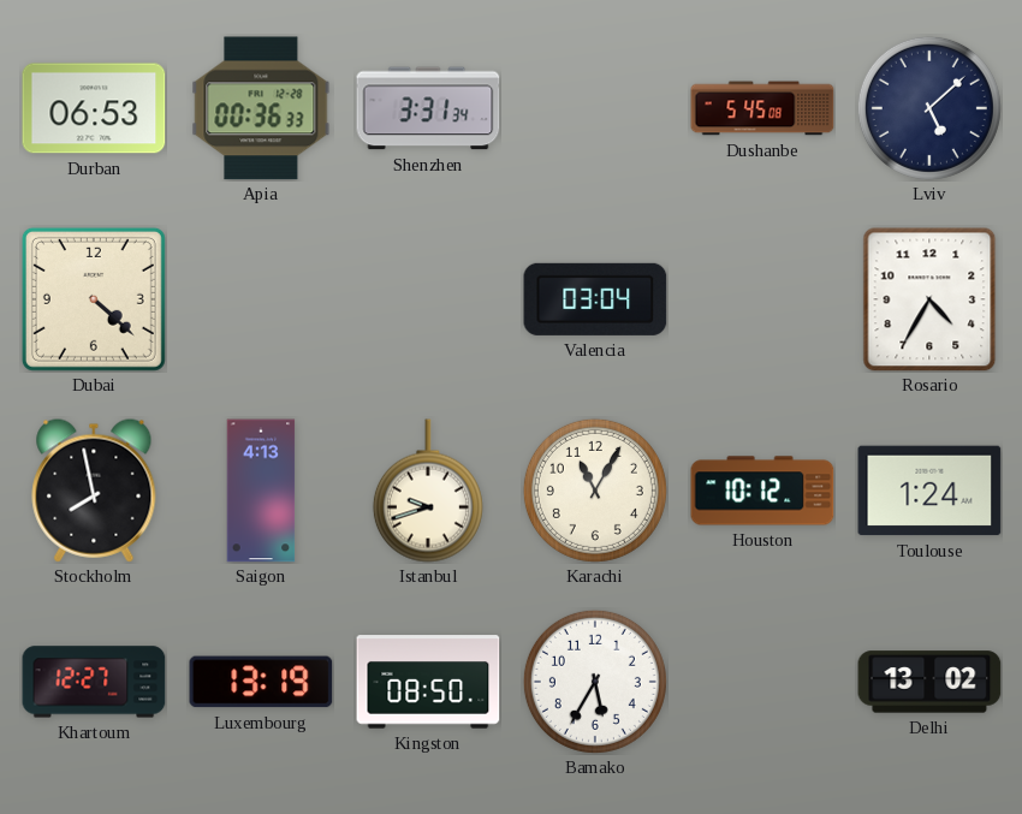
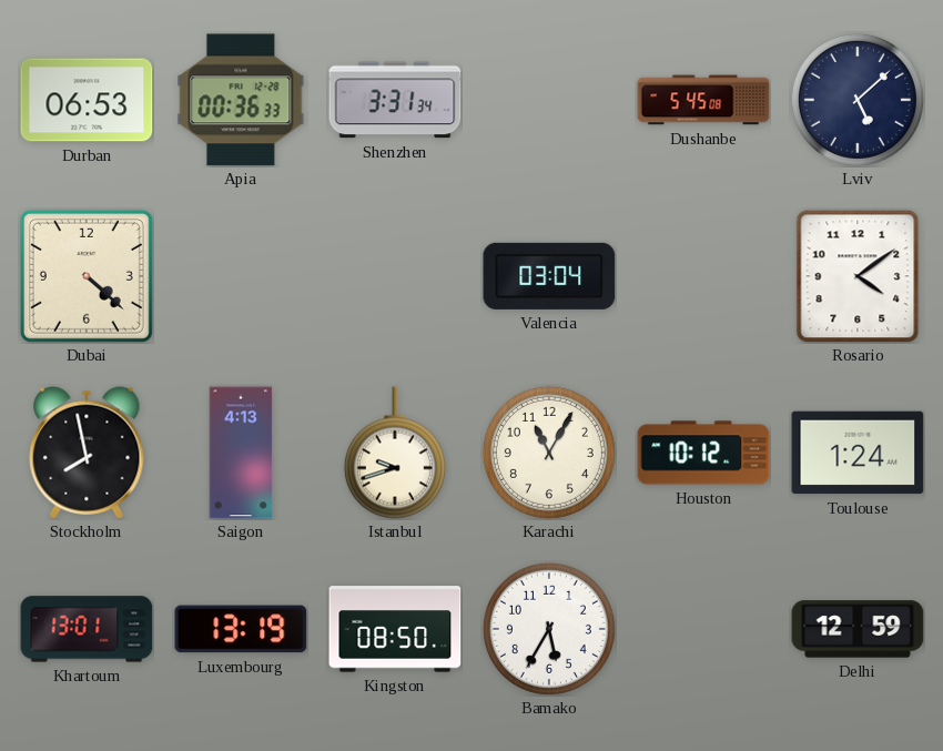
Rosario: 4:35 -> 4:09
Khartoum: 12:27 -> 13:01
Delhi: 13:02 -> 12:59
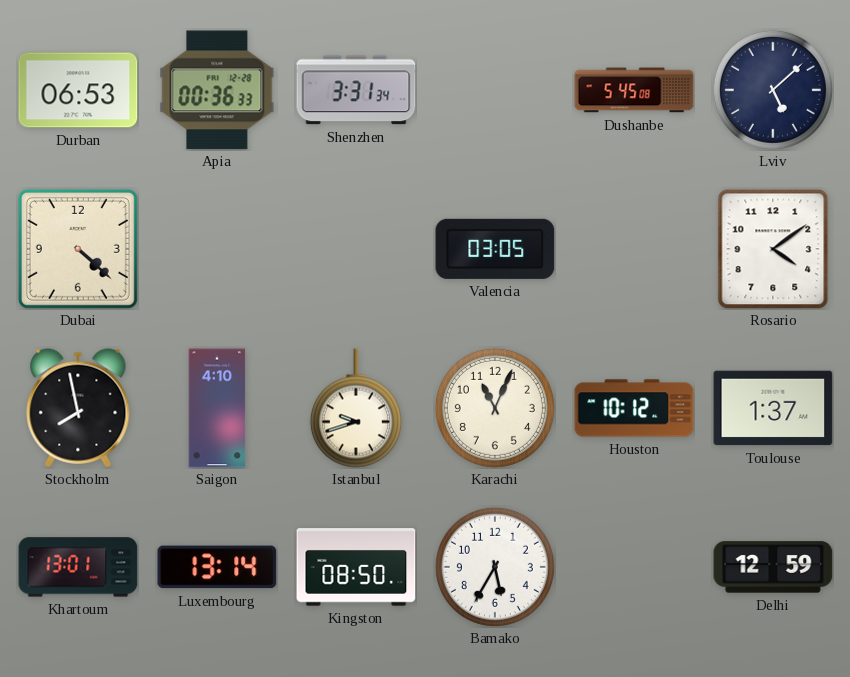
Valencia: 03:04 -> 03:05
Saigon: 4:13 -> 4:10
Karachi: 11:05 -> 11:04
Toulouse: 1:24 -> 1:37
Luxembourg: 13:19 -> 13:14
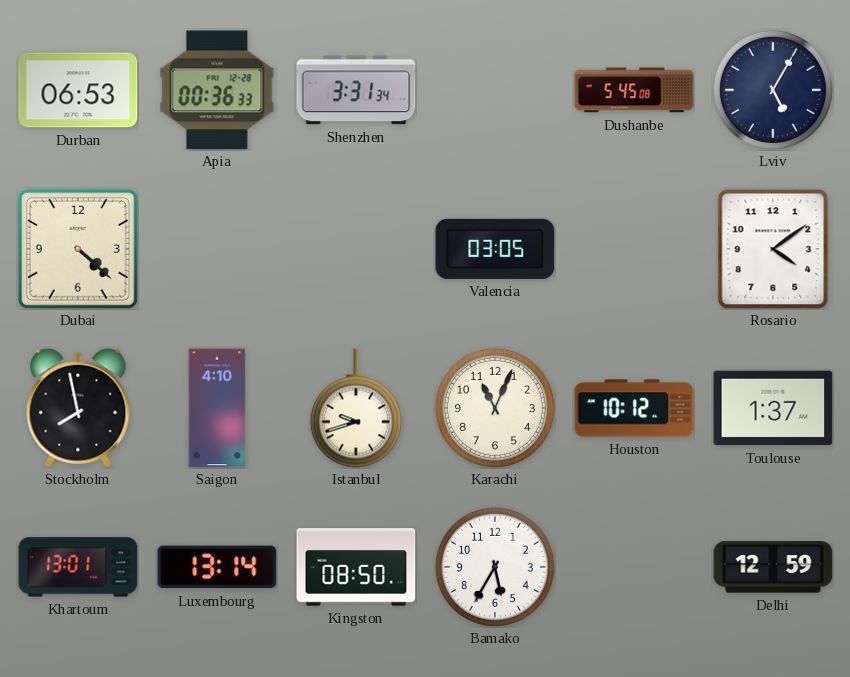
Lviv: 5:08 -> 5:05
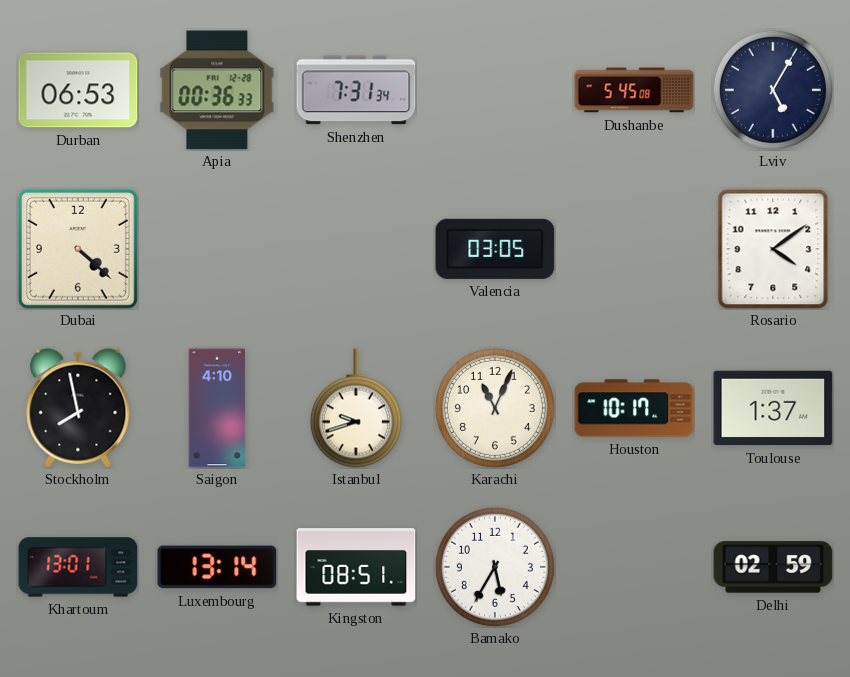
Shenzhen: 3:31 -> 7:31
Houston: 10:12 -> 10:17
Kingston: 08:50 -> 08:51
Delhi: 12:59 -> 02:59
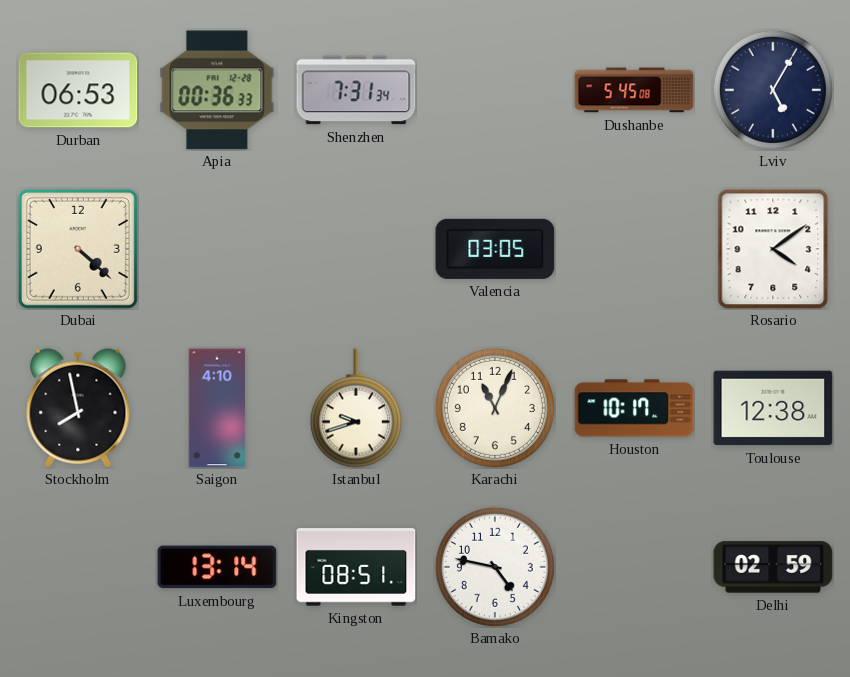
Toulouse: 1:37 -> 12:38
Khartoum: 13:01 -> none
Bamako: 5:35 -> 4:47
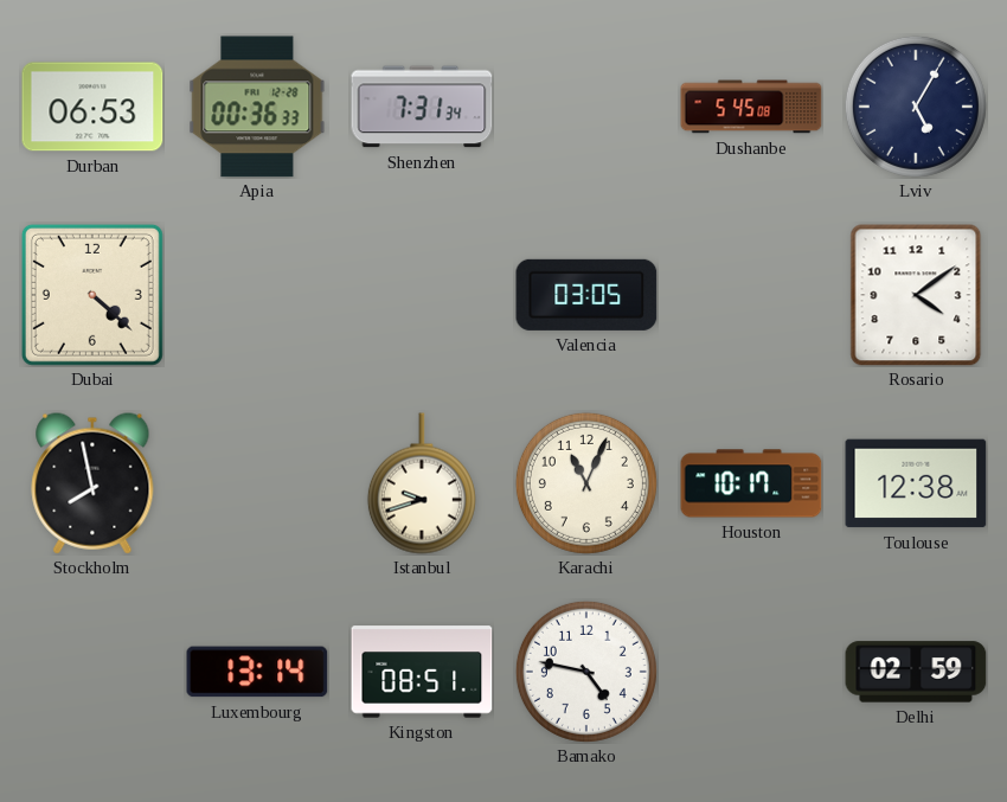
Saigon: 4:10 -> none
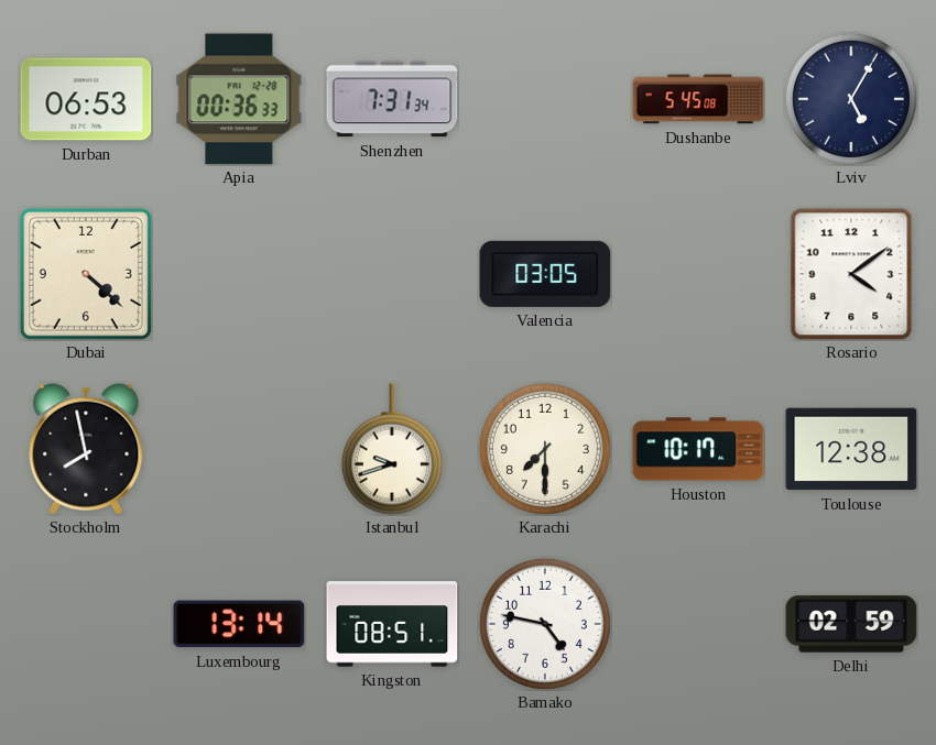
Karachi: 11:04 -> 7:30
